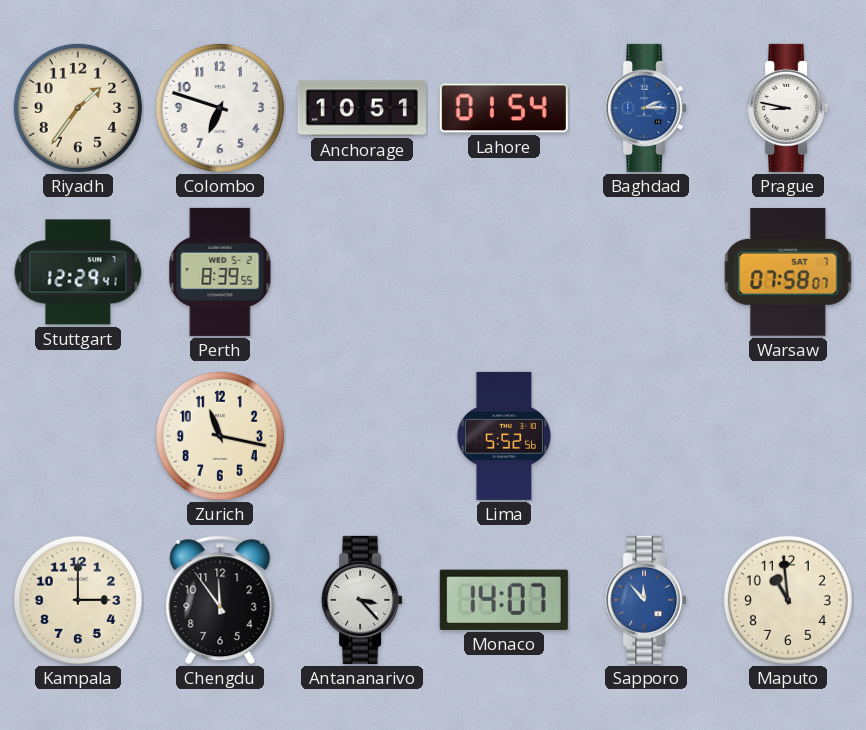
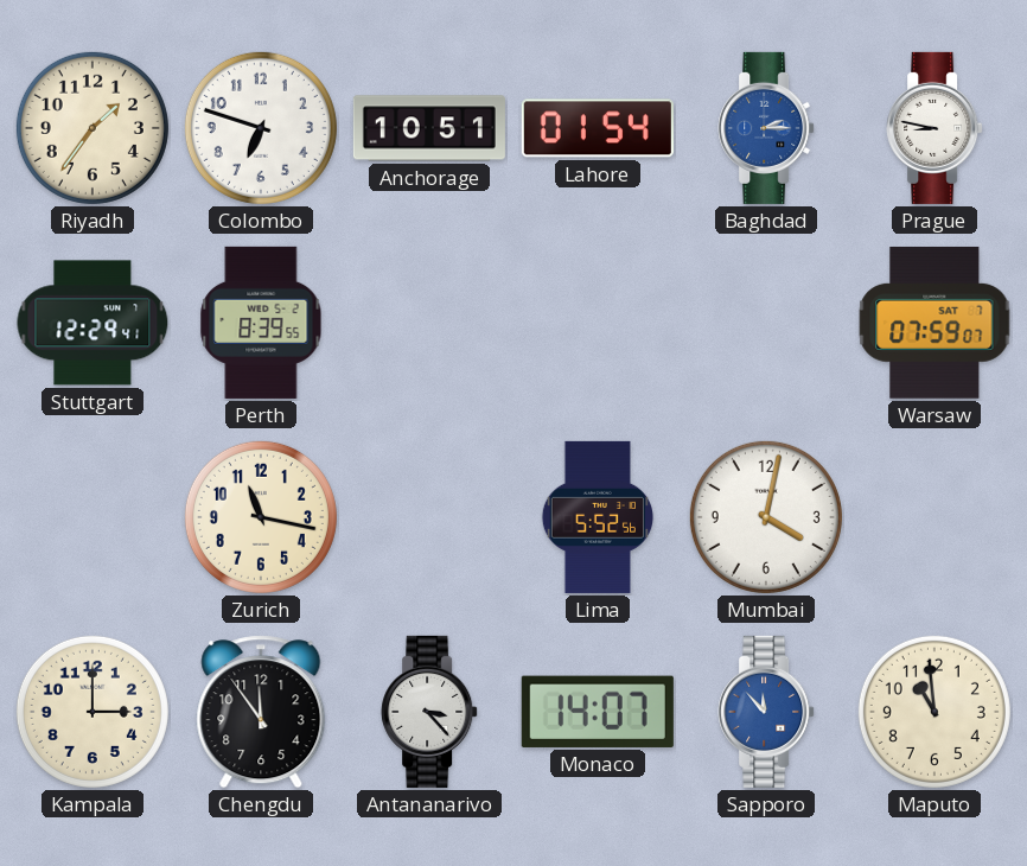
Warsaw: 07:58 -> 07:59
Mumbai: none -> 4:02
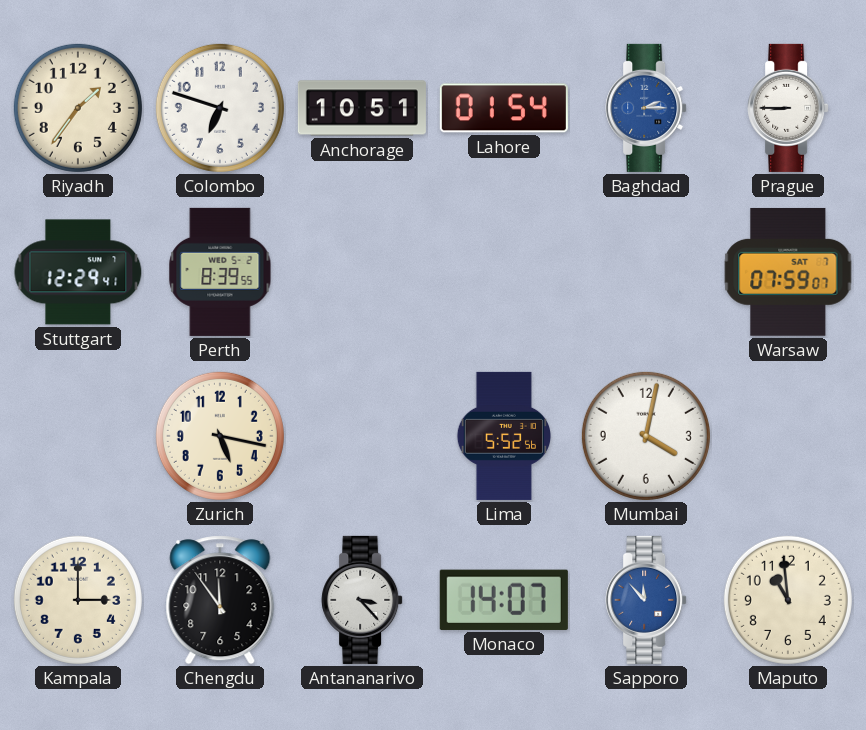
Prague: 8:47 -> 8:45
Zurich: 11:17 -> 5:17
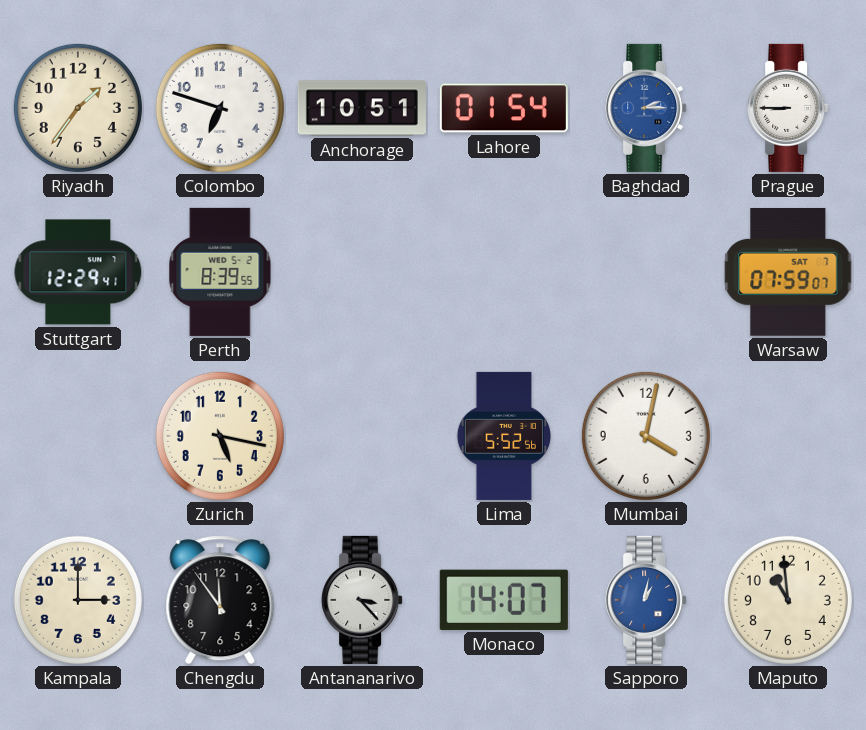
Sapporo: 11:53 -> 1:02
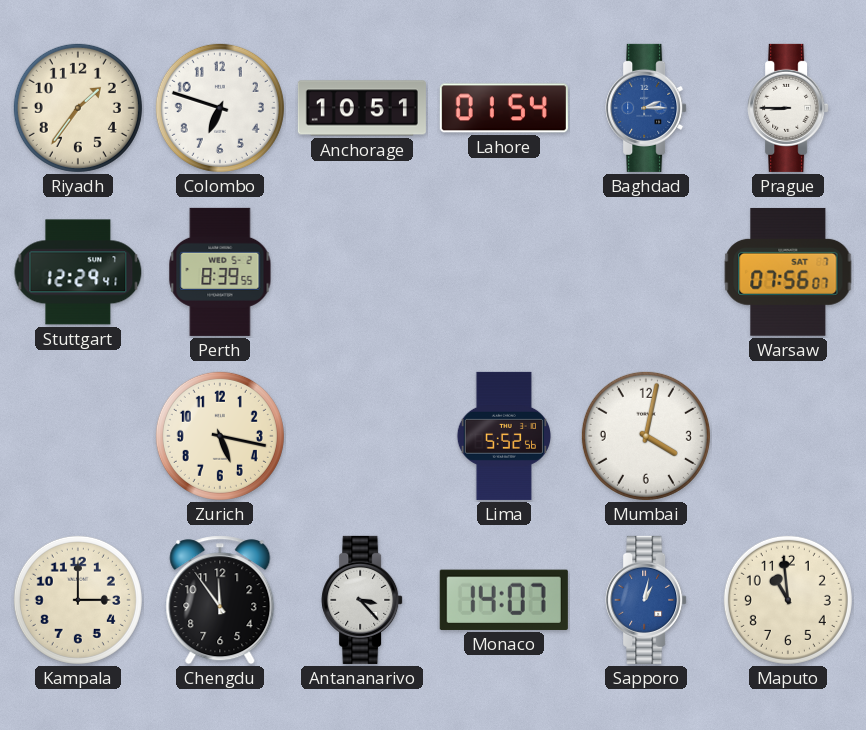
Warsaw: 07:59 -> 07:56
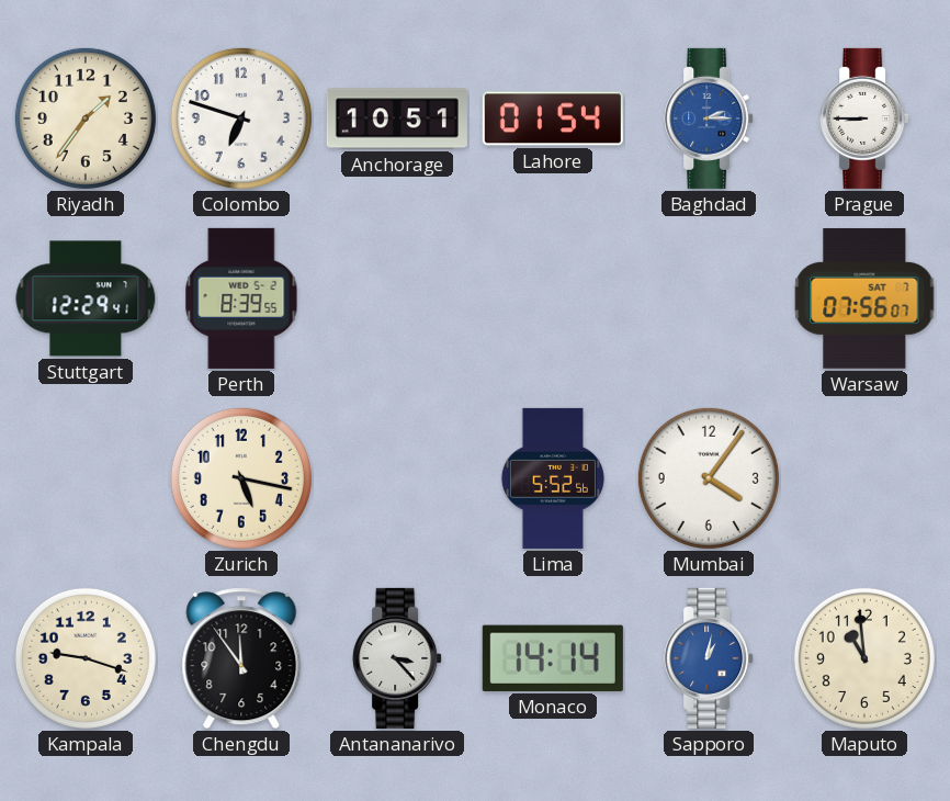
Mumbai: 4:02 -> 4:06
Kampala: 3:00 -> 9:18
Monaco: 14:07 -> 14:14
